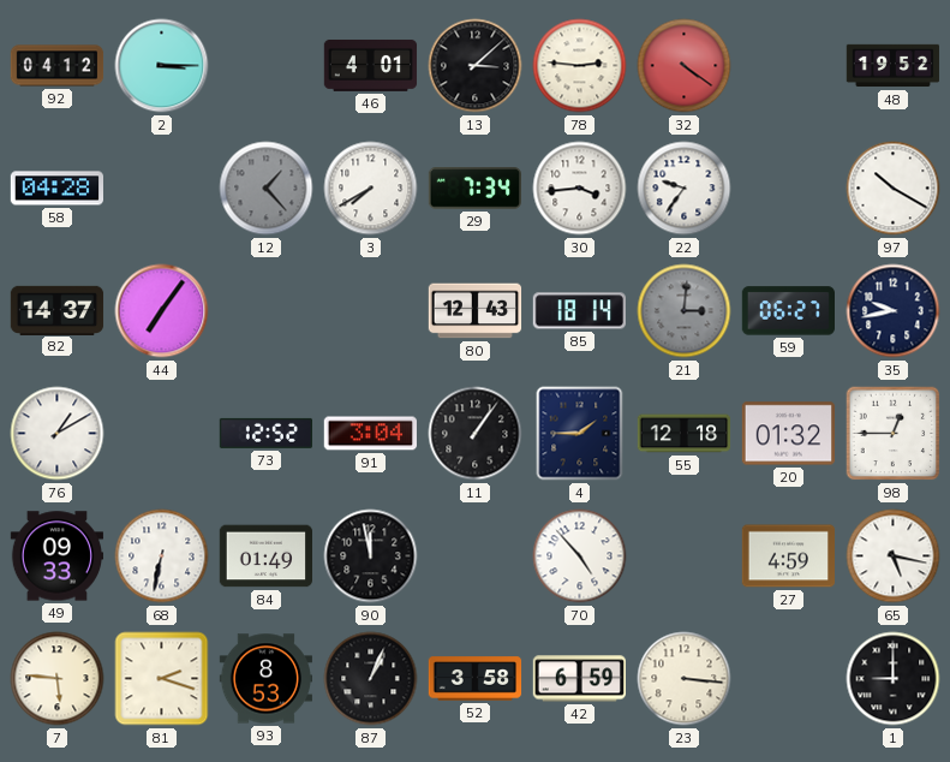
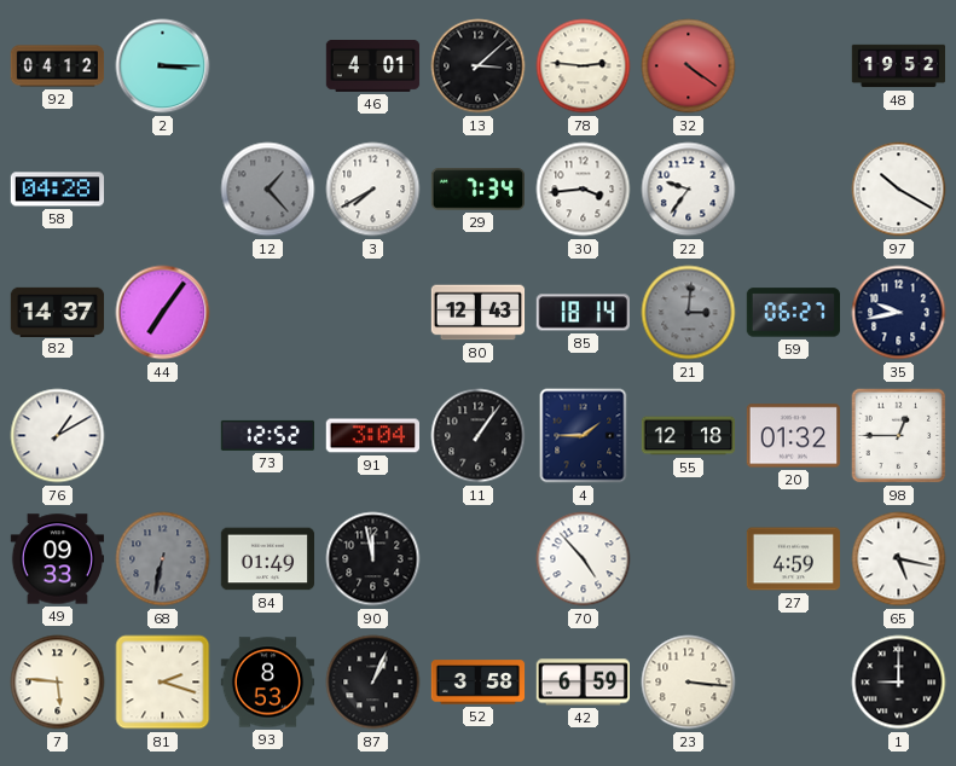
68 dial: white -> grey
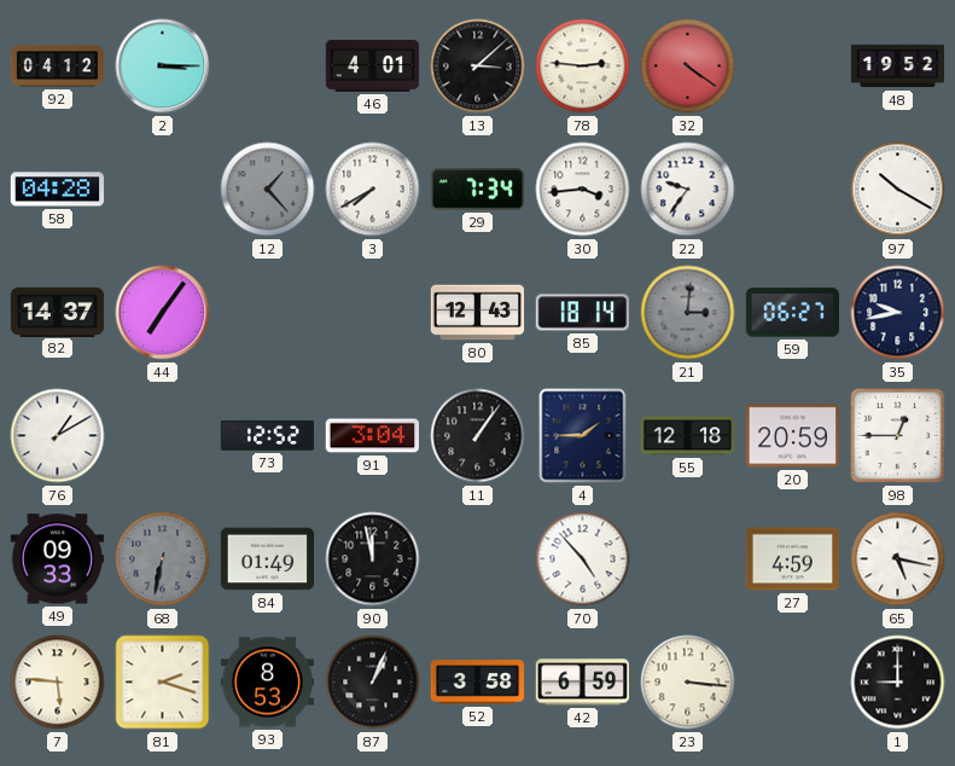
20: 01:32 -> 20:59
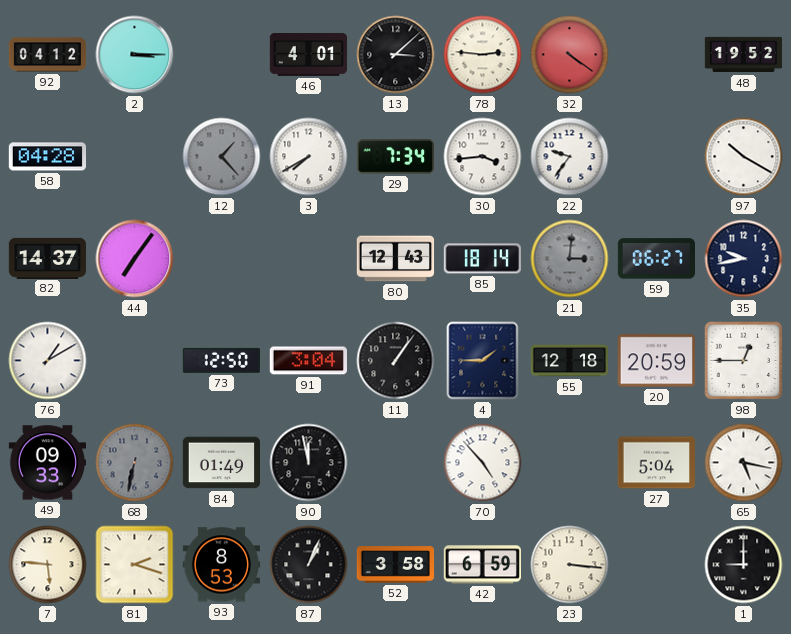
73: 12:52 -> 12:50
27: 4:59 -> 5:04
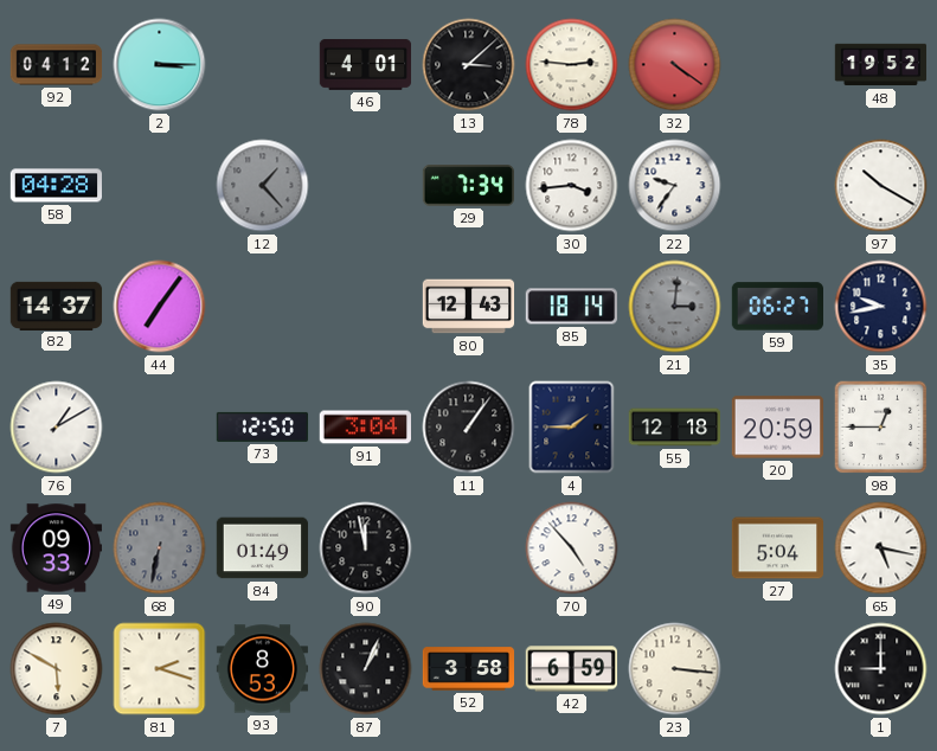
3: 7:40 -> none
7: 5:46 -> 5:50
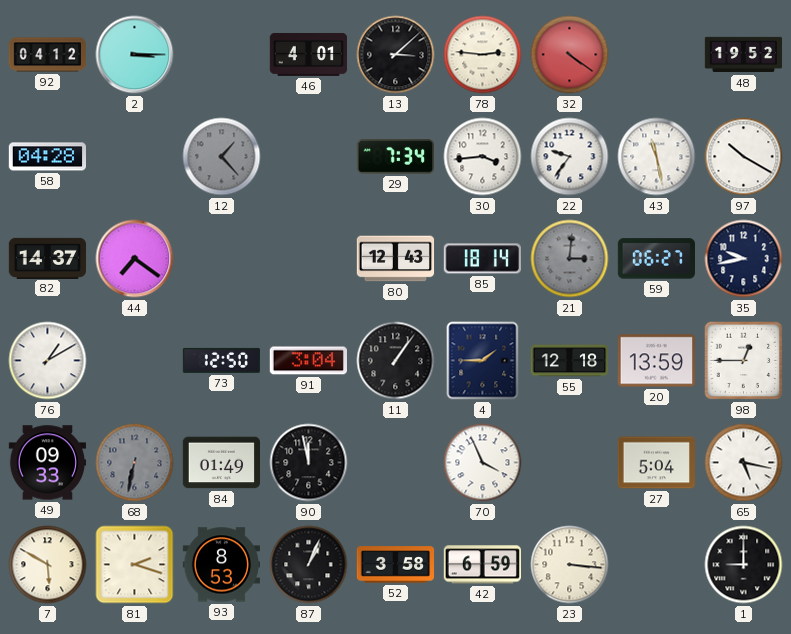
43: none -> 11:28
44: 7:06 -> 7:21
20: 20:59 -> 13:59
70: 4:53 -> 3:56
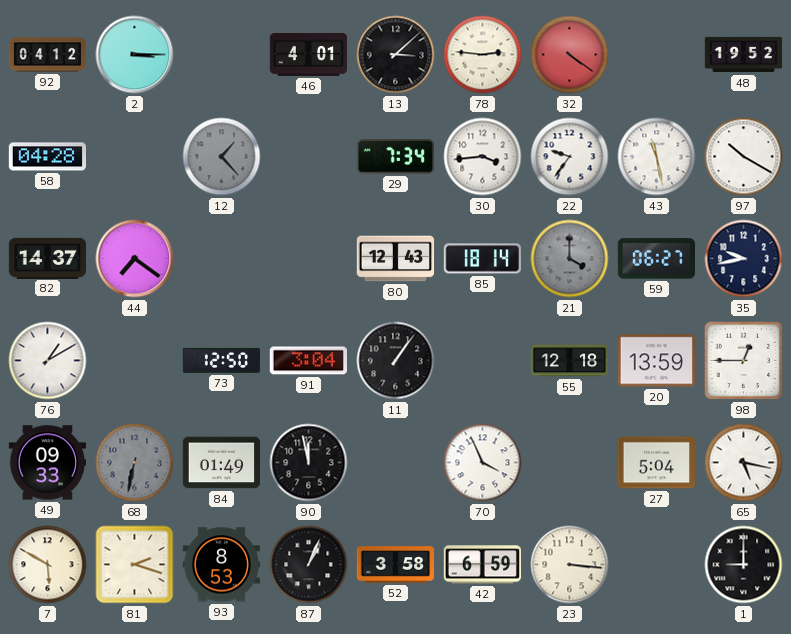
21: 3:01 -> 4:00
4: 1:45 -> none
